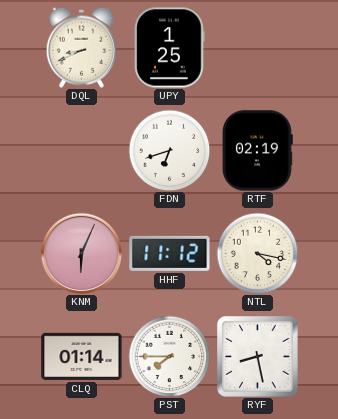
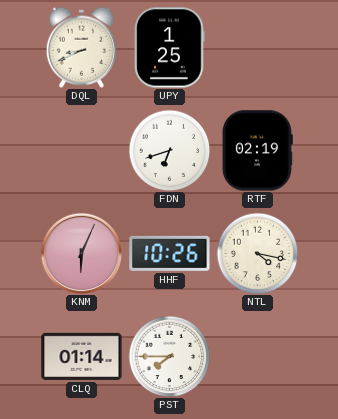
HHF: 11:12 -> 10:26
RYF: 8:28 -> none
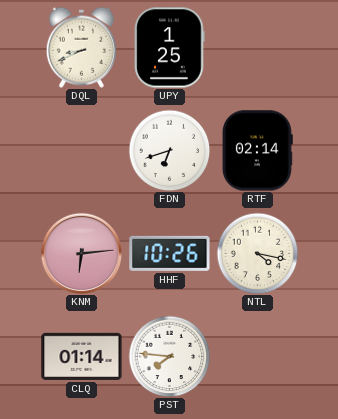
RTF: 02:19 -> 02:14
KNM: 6:04 -> 6:14
PST: 7:45 -> 7:46
